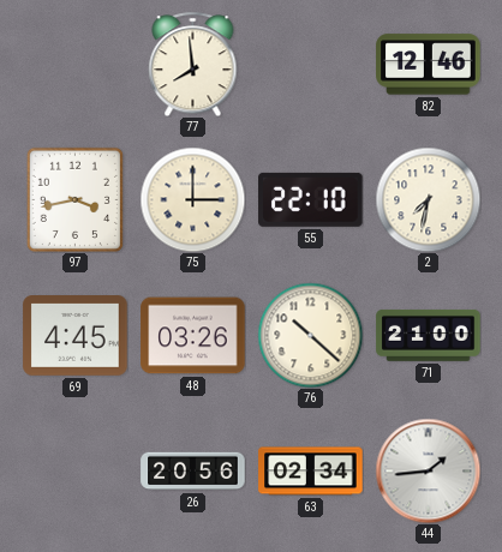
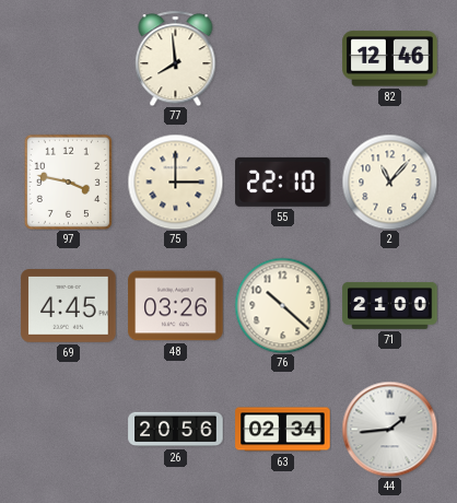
97: 3:43 -> 3:47
2: 7:32 -> 11:07
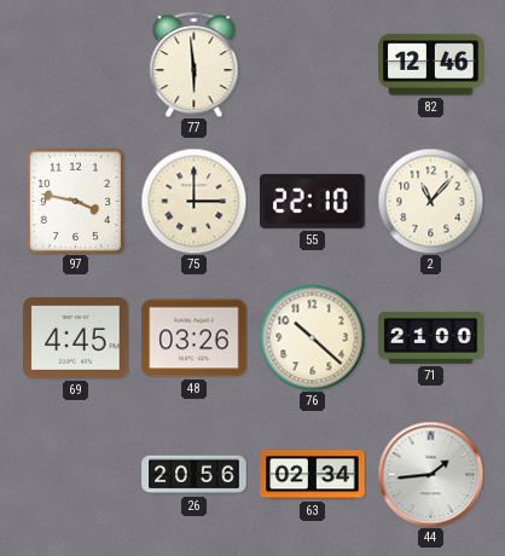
77: 7:59 -> 5:59
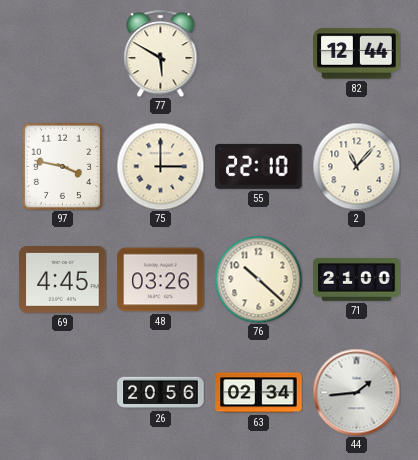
77: 5:59 -> 5:50
82: 12:46 -> 12:44
